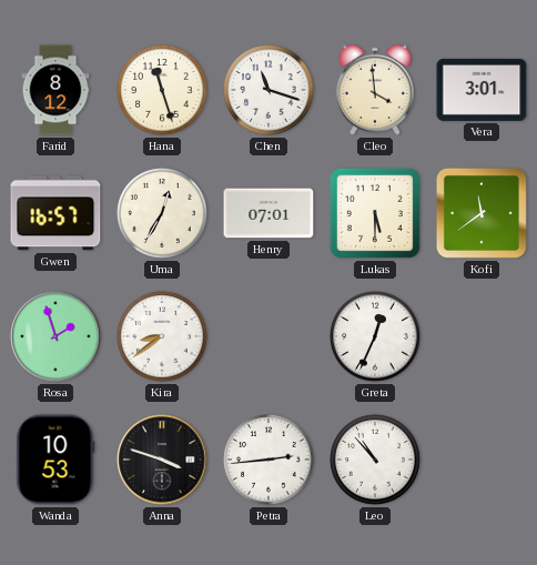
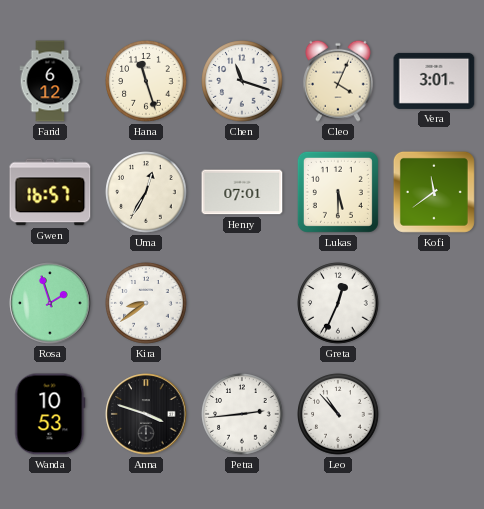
Farid: 8:12 -> 6:12
Cleo: 3:59 -> 4:04
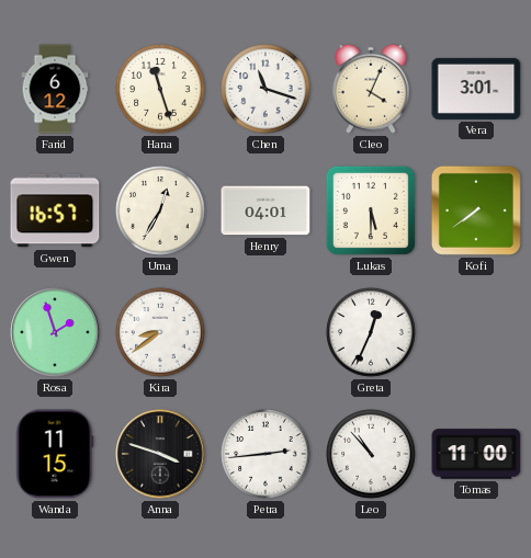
Henry: 07:01 -> 04:01
Kofi: 11:39 -> 7:39
Wanda: 10:53 -> 11:15
Tomas: none -> 11:00
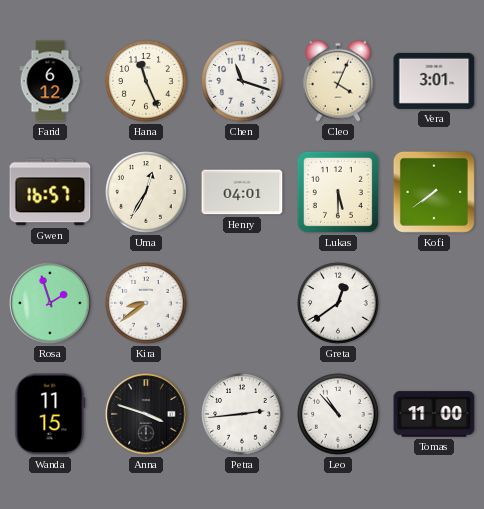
Hana: 11:27 -> 11:26
Greta: 12:34 -> 12:39
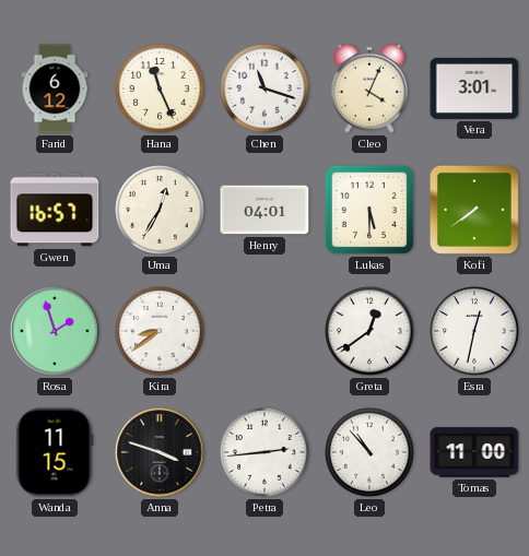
Esra: none -> 12:32
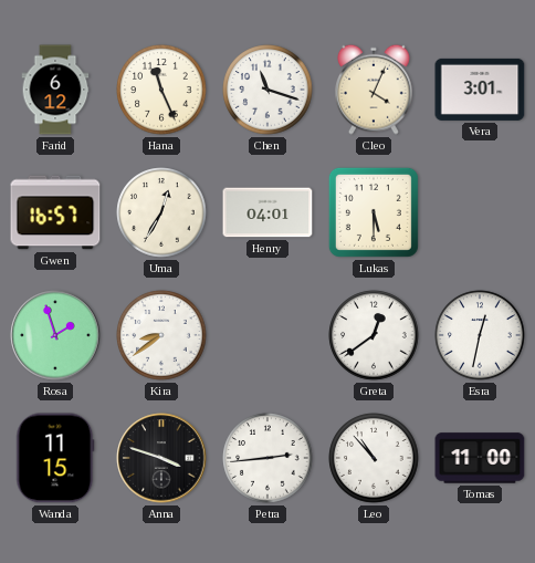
Kofi: 7:39 -> none
